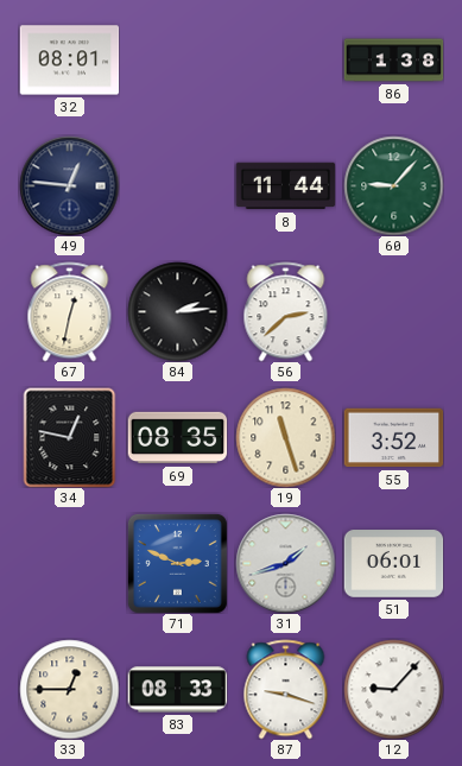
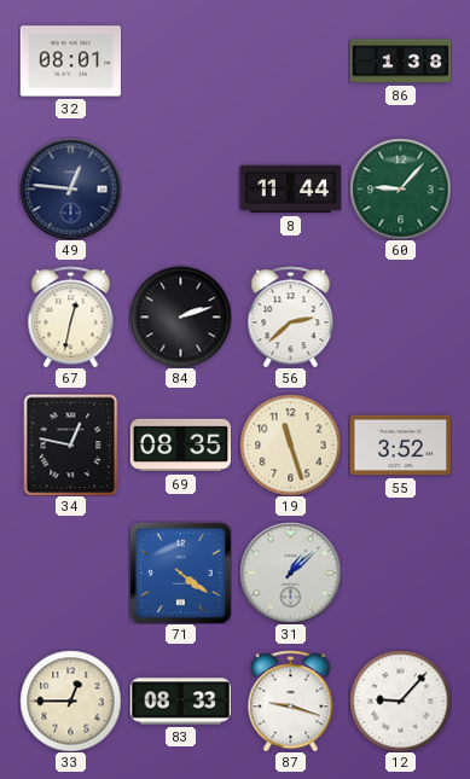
84: 2:14 -> 2:12
71: 2:49 -> 4:21
31: 1:42 -> 1:08
51: 06:01 -> none
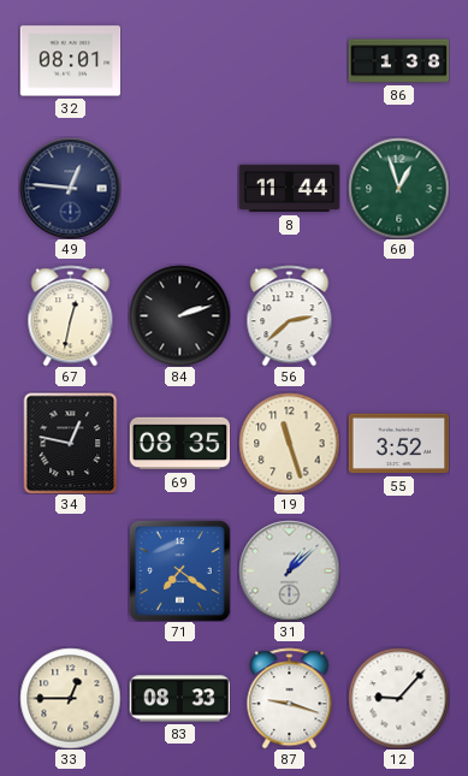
60: 9:07 -> 12:57
71: 4:21 -> 7:21
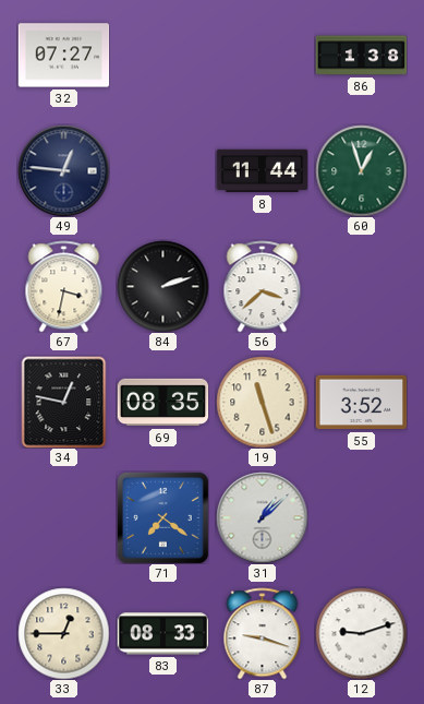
32: 08:01 -> 07:27
67: 12:32 -> 3:32
56: 2:38 -> 3:38
12: 9:07 -> 9:12
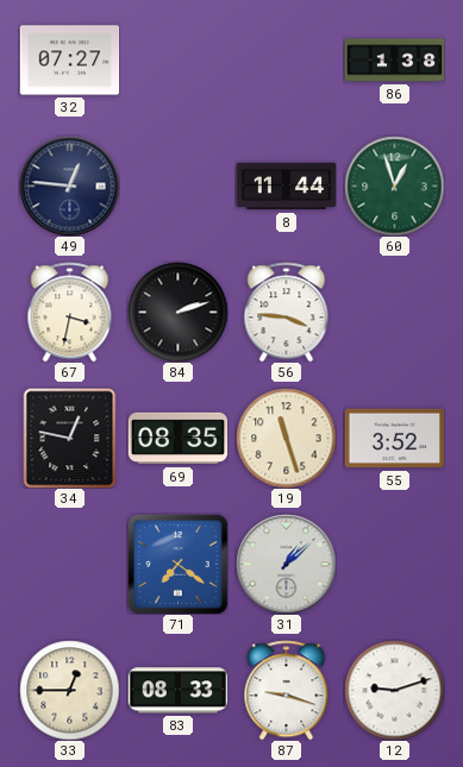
56: 3:38 -> 3:46
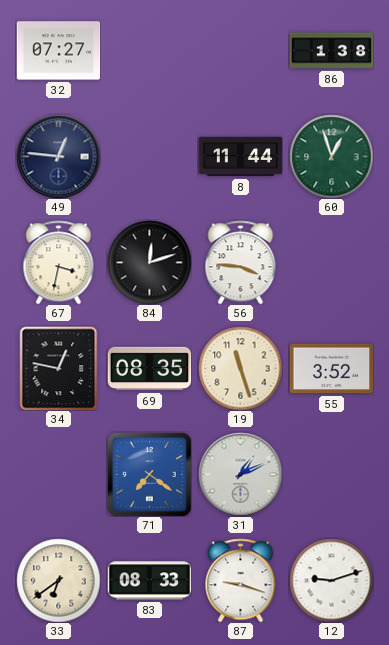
84: 2:12 -> 12:12
31: 1:08 -> 1:11
33: 12:45 -> 6:39
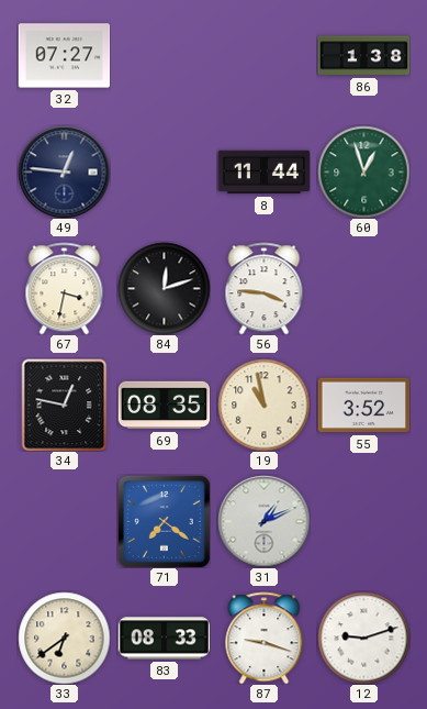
19: 11:27 -> 10:58
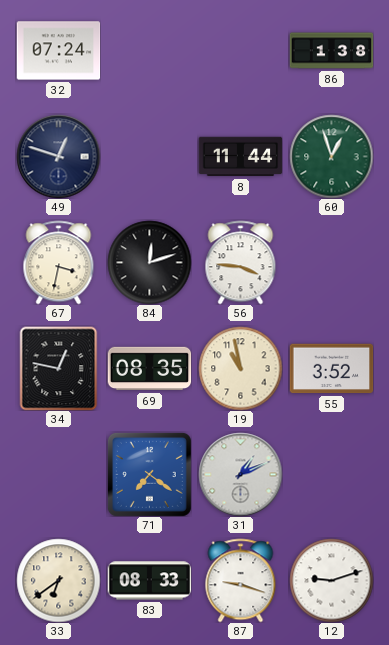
32: 07:27 -> 07:24
49: 12:46 -> 12:48
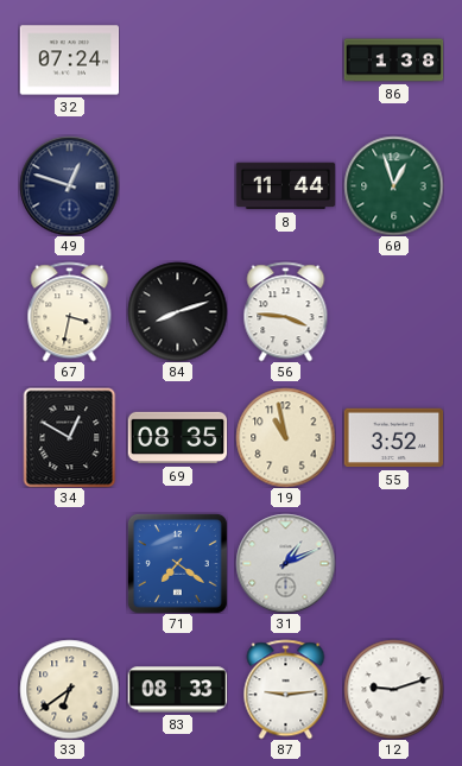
84: 12:12 -> 8:12
34: 12:47 -> 12:50
87: 9:18 -> 9:14
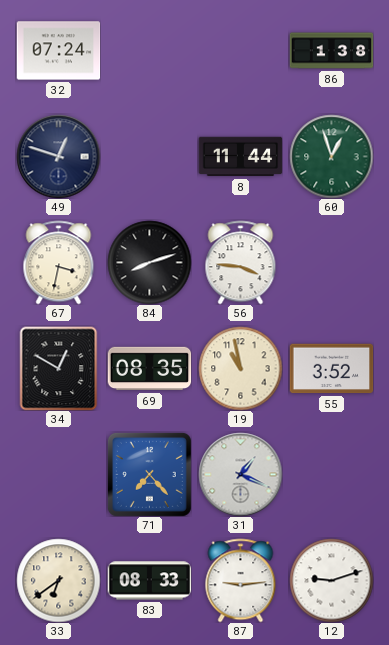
71: 7:21 -> 7:23
31: 1:11 -> 1:19
